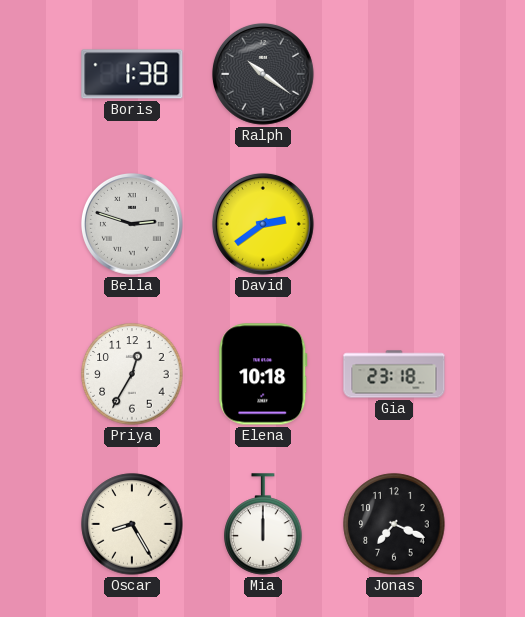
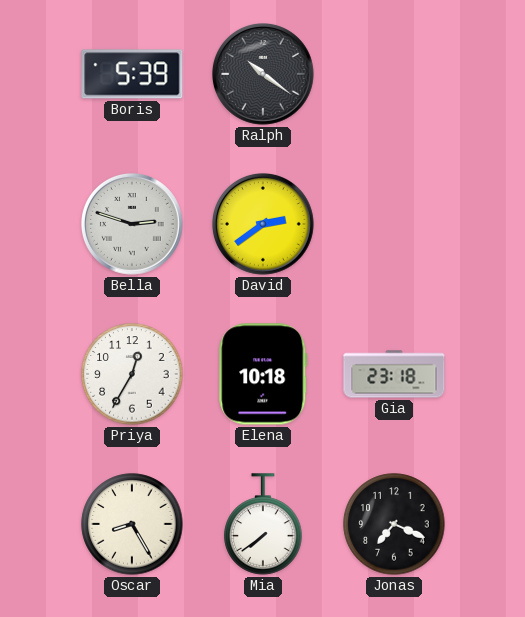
Boris: 1:38 -> 5:39
Mia: 12:00 -> 7:39
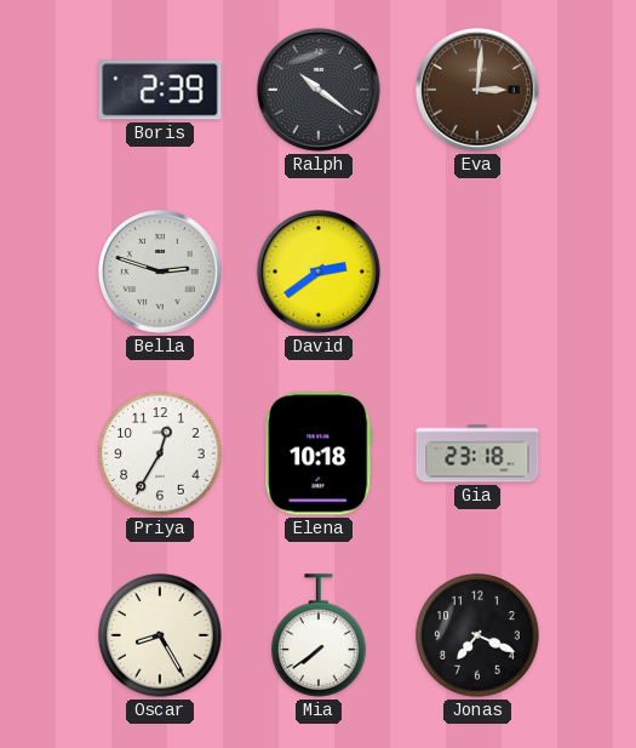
Boris: 5:39 -> 2:39
Eva: none -> 3:01
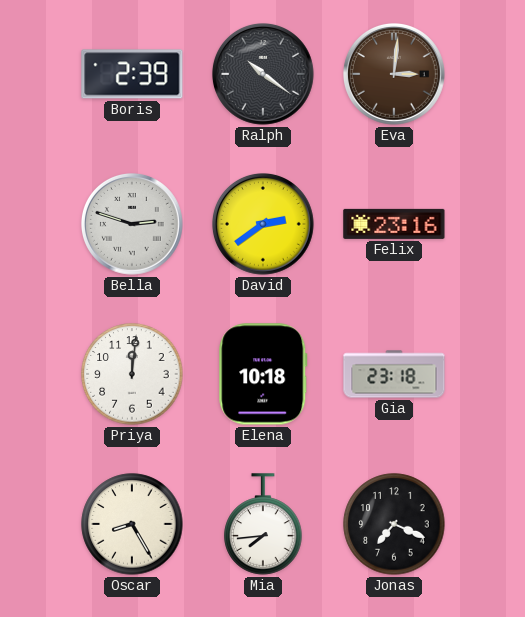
Felix: none -> 23:16
Priya: 12:35 -> 12:01
Mia: 7:39 -> 7:44
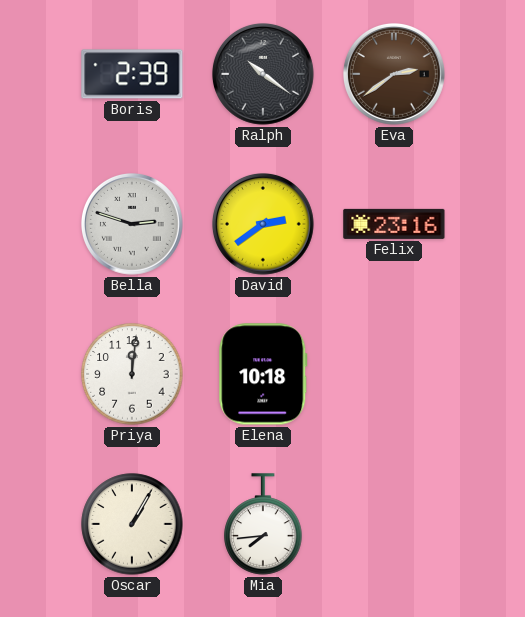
Eva: 3:01 -> 2:39
Gia: 23:18 -> none
Oscar: 8:25 -> 1:05
Jonas: 7:19 -> none
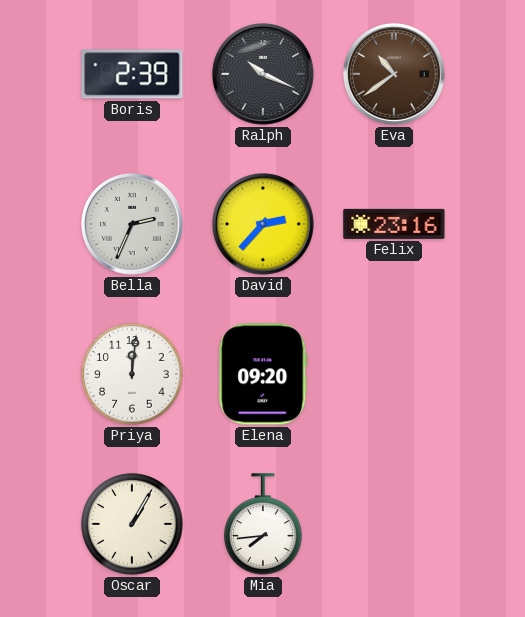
Ralph: 10:21 -> 10:19
Eva: 2:39 -> 10:39
Bella: 2:48 -> 2:34
David: 2:39 -> 2:37
Elena: 10:18 -> 09:20
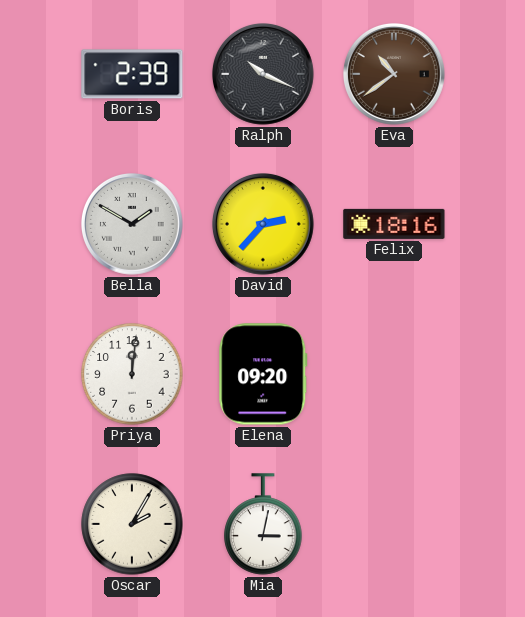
Bella: 2:34 -> 1:50
Felix: 23:16 -> 18:16
Oscar: 1:05 -> 2:05
Mia: 7:44 -> 3:02
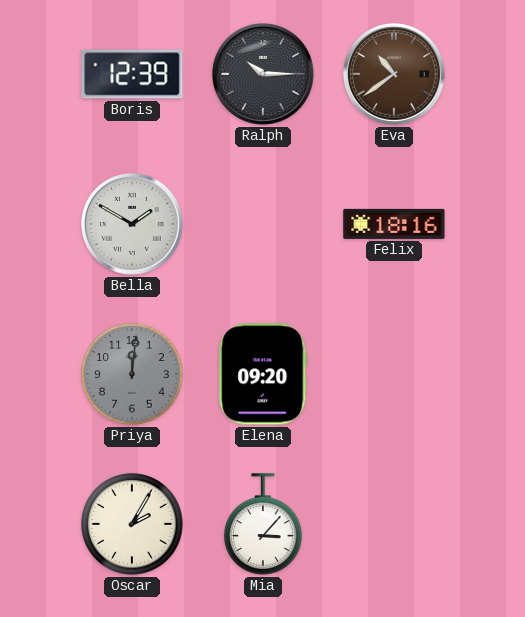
Boris: 2:39 -> 12:39
Ralph: 10:19 -> 10:15
David: 2:37 -> none
Priya dial: white -> grey
Mia: 3:02 -> 3:07
